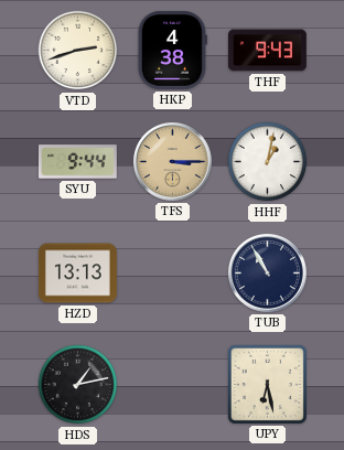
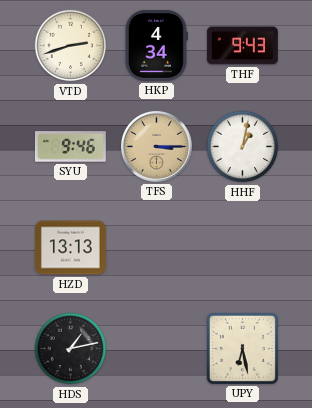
HKP: 4:38 -> 4:34
SYU: 9:44 -> 9:46
TUB: 10:55 -> none
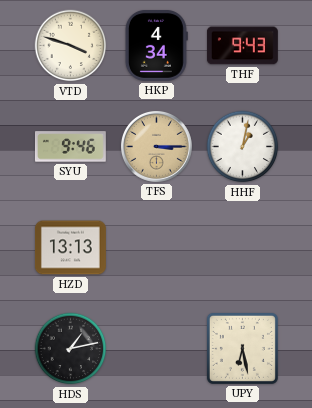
VTD: 2:42 -> 3:48
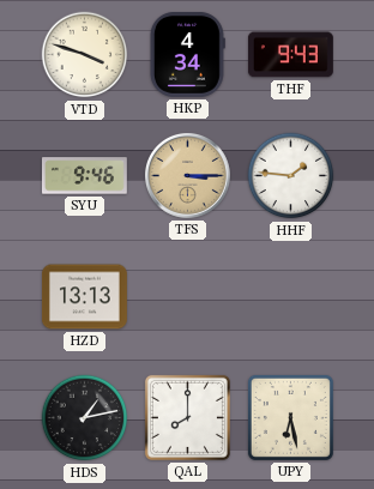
HHF: 1:02 -> 1:46
QAL: none -> 8:00
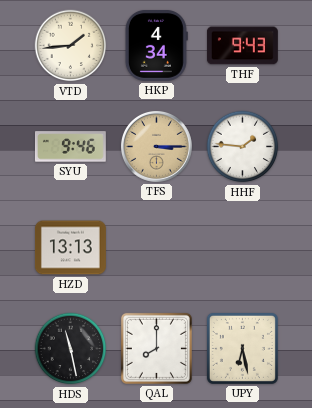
VTD: 3:48 -> 1:44
HDS: 1:13 -> 11:28
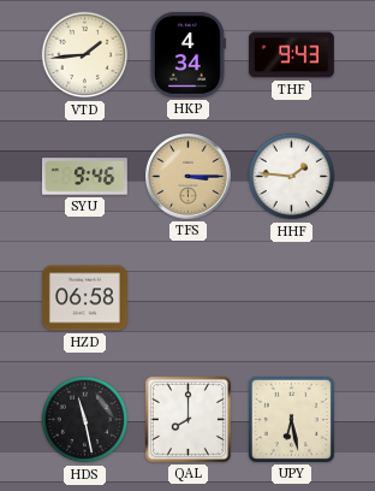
HZD: 13:13 -> 06:58
